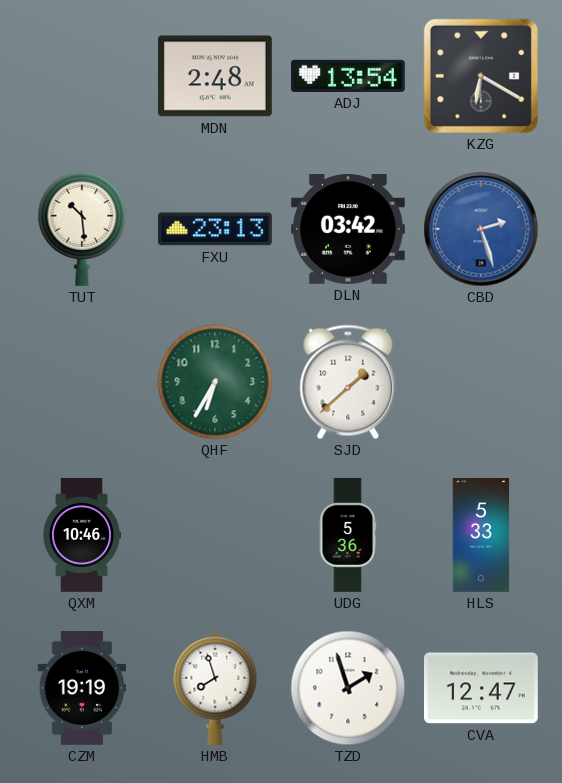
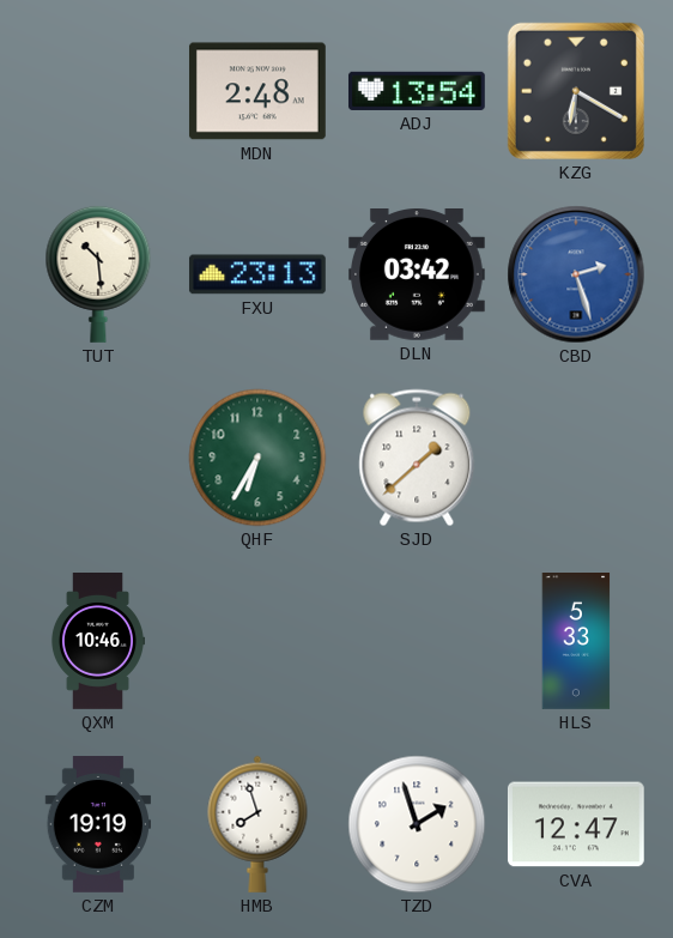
UDG: 5:36 -> none
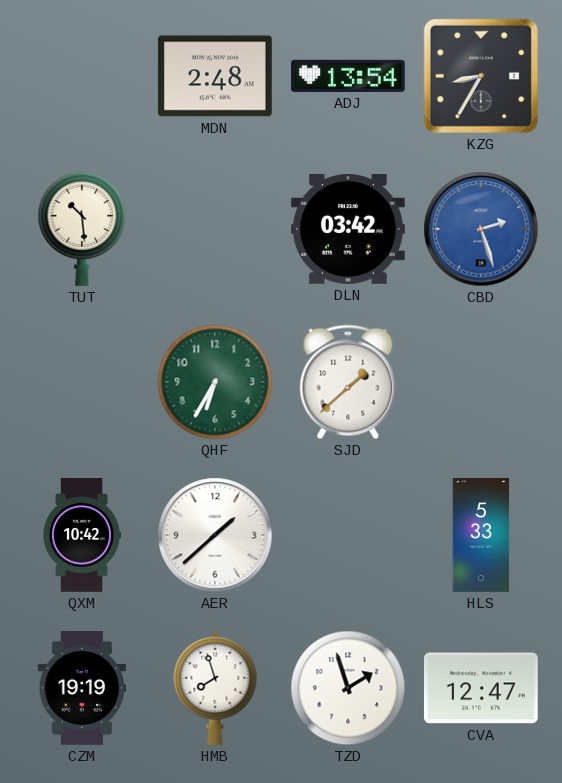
KZG: 6:20 -> 8:35
FXU: 23:13 -> none
QXM: 10:46 -> 10:42
AER: none -> 1:38
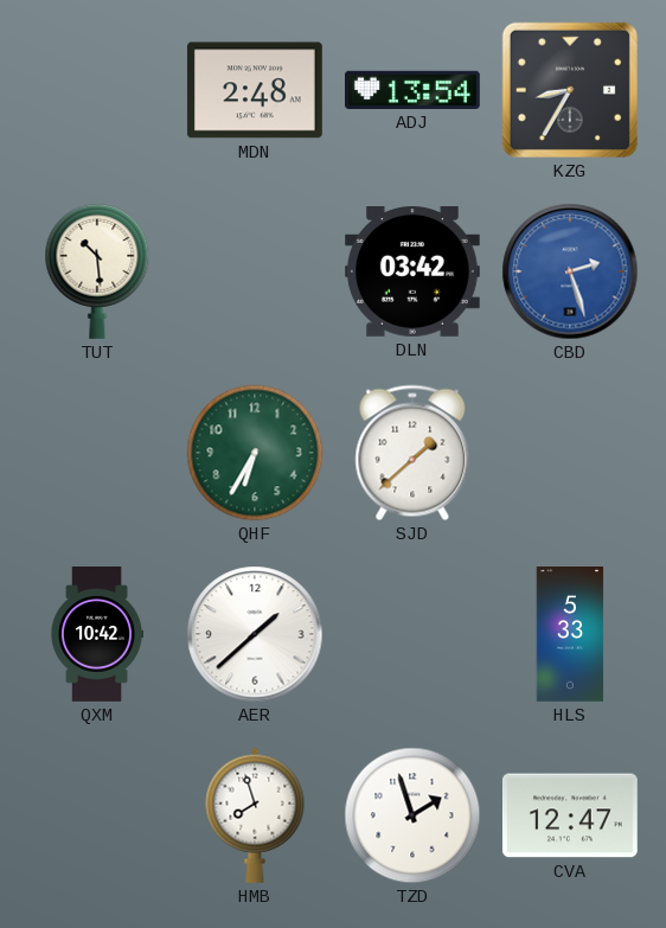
CZM: 19:19 -> none
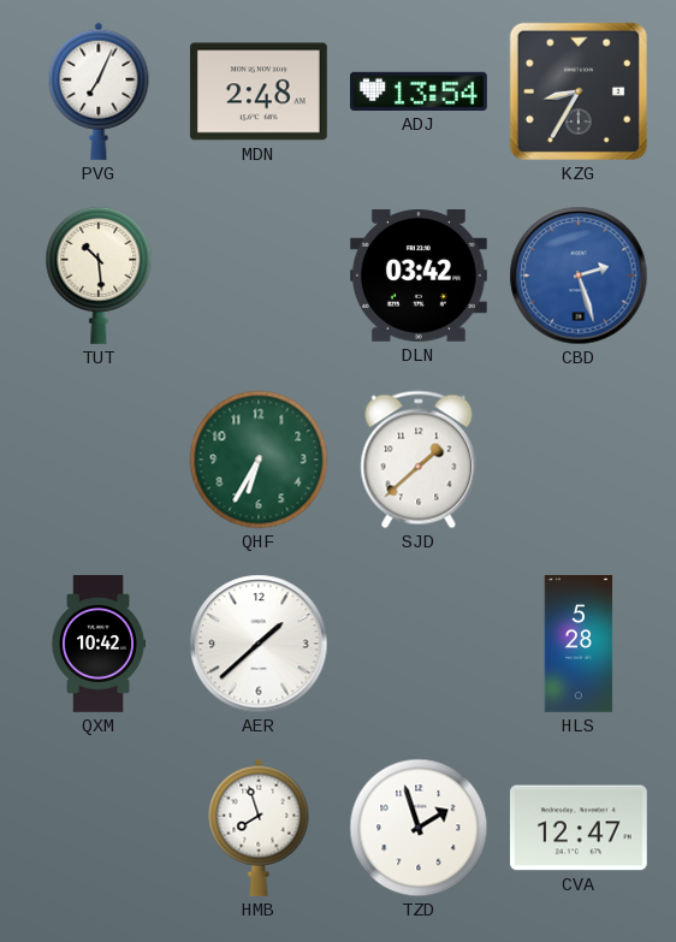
PVG: none -> 7:04
HLS: 5:33 -> 5:28
